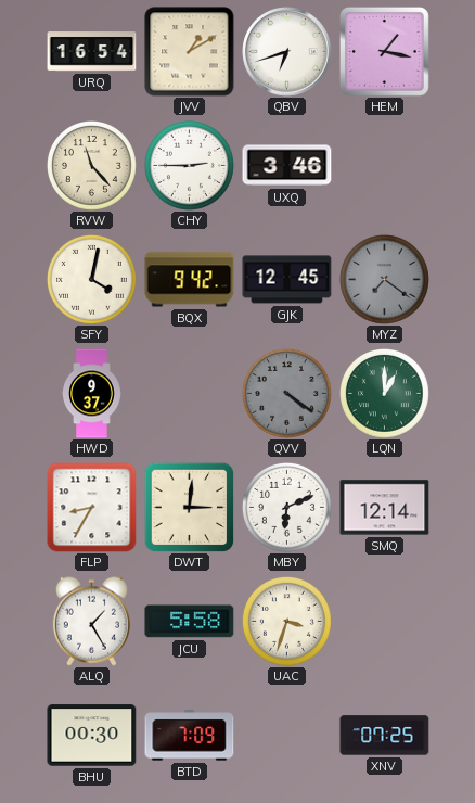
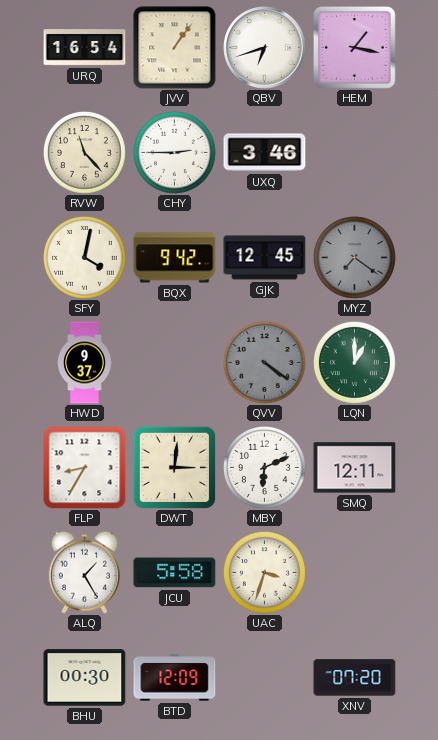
JVV: 1:10 -> 1:06
SMQ: 12:14 -> 12:11
BTD: 7:09 -> 12:09
XNV: 07:25 -> 07:20
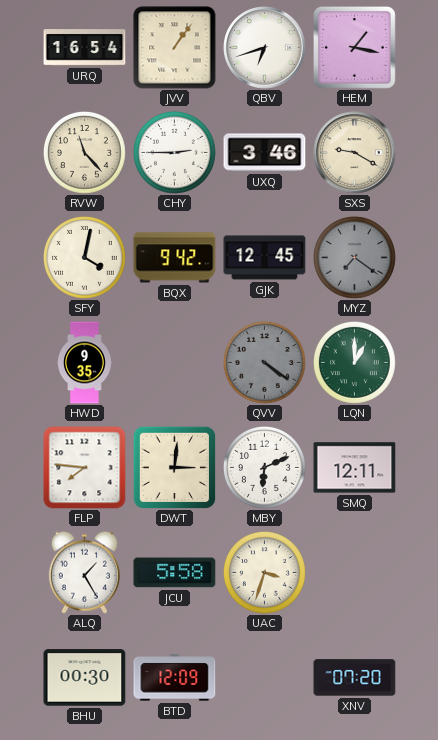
SXS: none -> 9:20
HWD: 9:37 -> 9:35
FLP: 8:35 -> 7:46
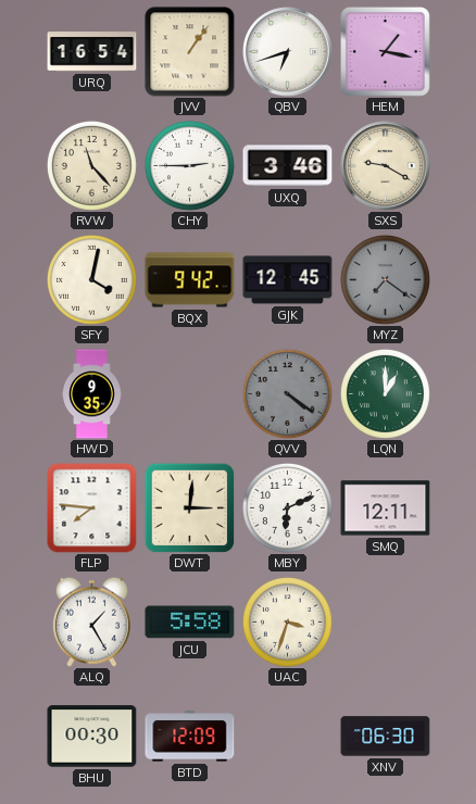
XNV: 07:20 -> 06:30
